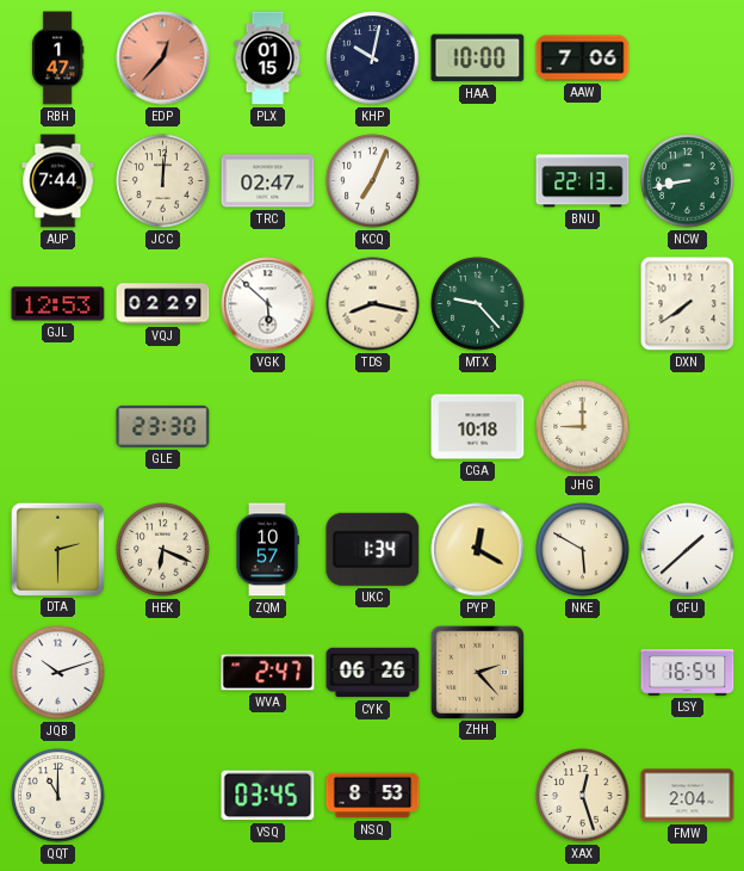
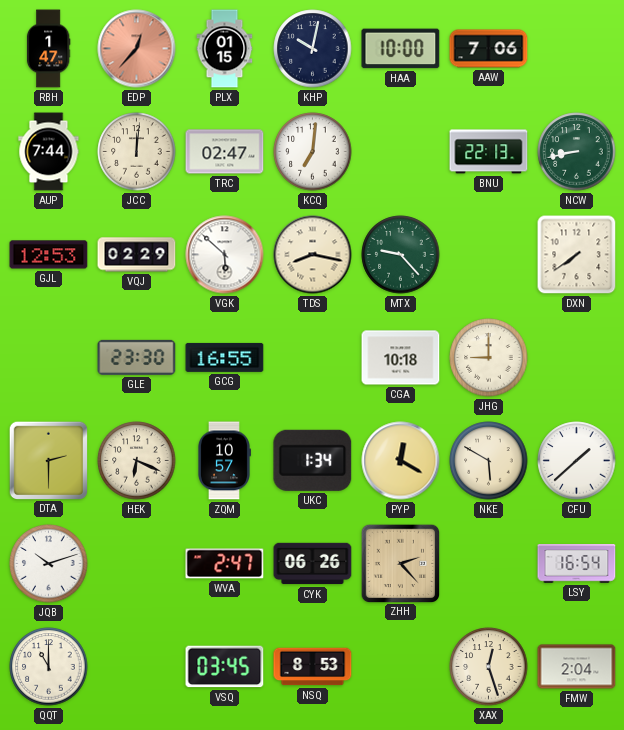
KCQ: 7:04 -> 7:01
GCG: none -> 16:55
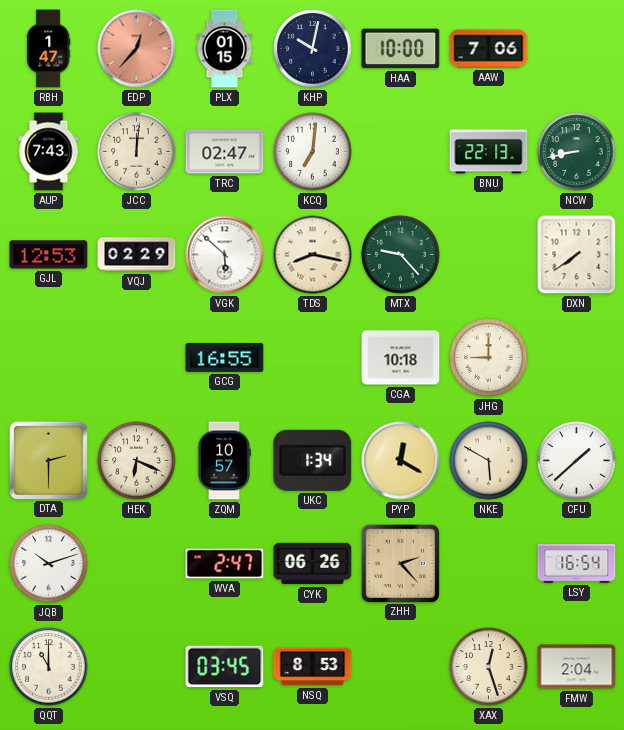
AUP: 7:44 -> 7:43
GLE: 23:30 -> none
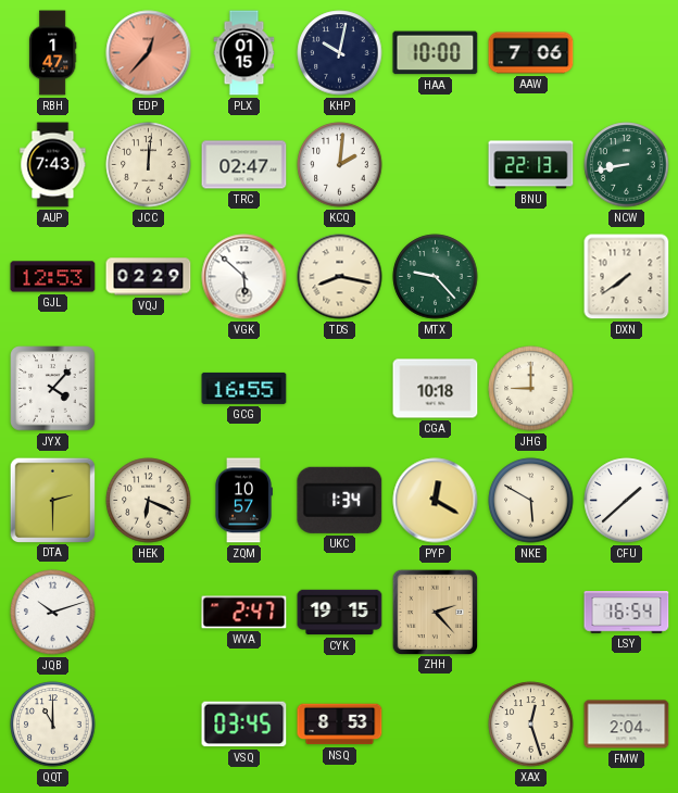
KCQ: 7:01 -> 2:01
JYX: none -> 4:07
CYK: 06:26 -> 19:15
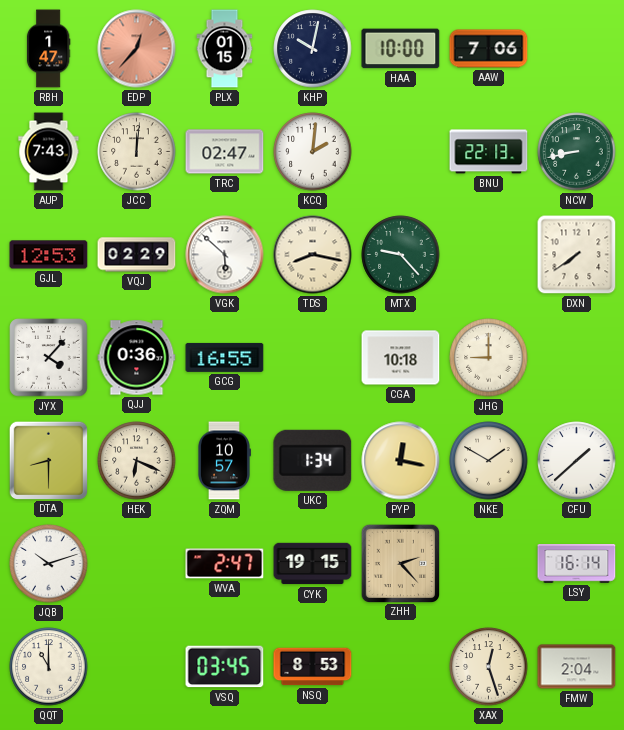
QJJ: none -> 0:36
DTA: 2:30 -> 8:30
PYP: 12:20 -> 12:17
NKE: 5:50 -> 1:50
LSY: 16:54 -> 16:14
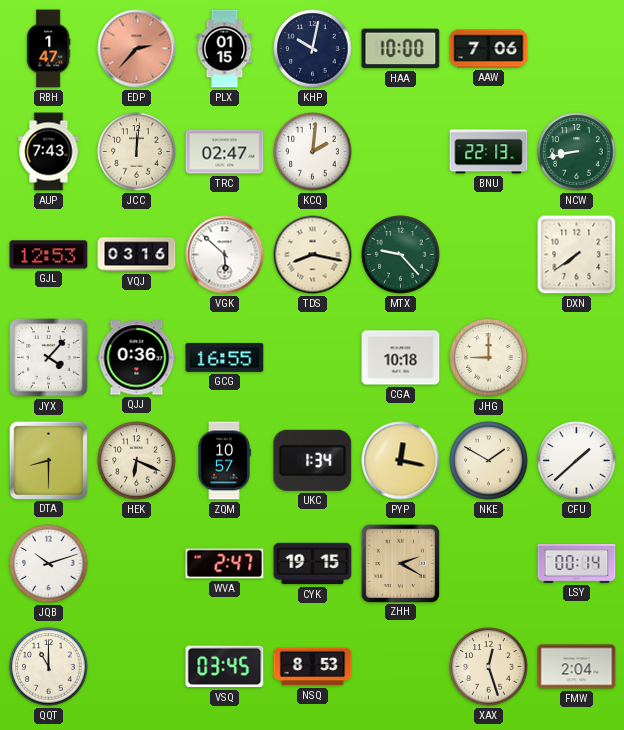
EDP: 12:37 -> 2:37
VQJ: 02:29 -> 03:16
ZHH: 2:23 -> 2:20
LSY: 16:14 -> 00:14
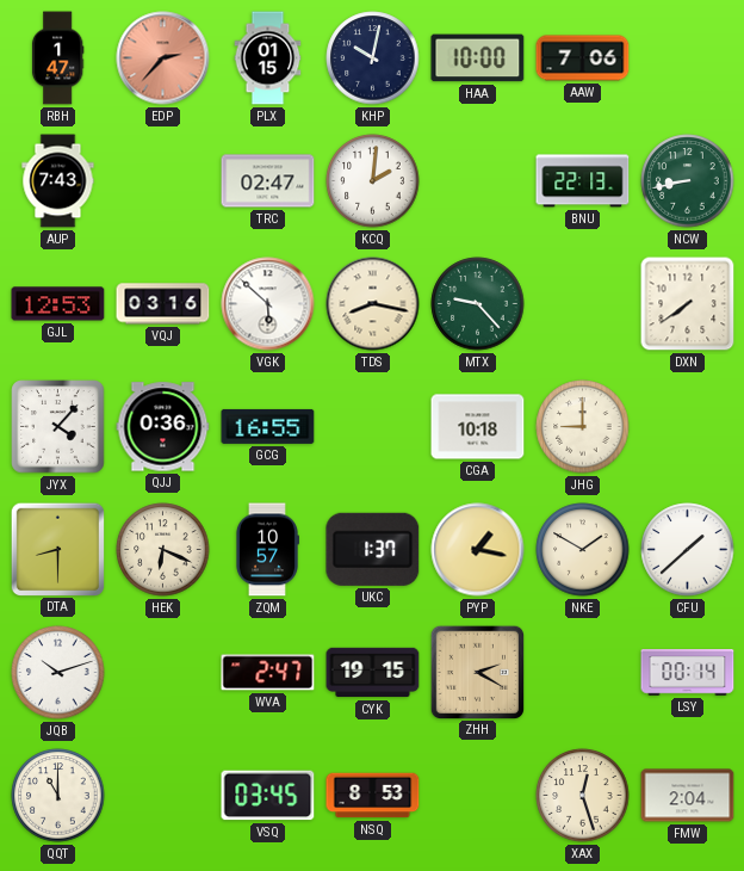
JCC: 12:01 -> none
UKC: 1:34 -> 1:37
PYP: 12:17 -> 1:17
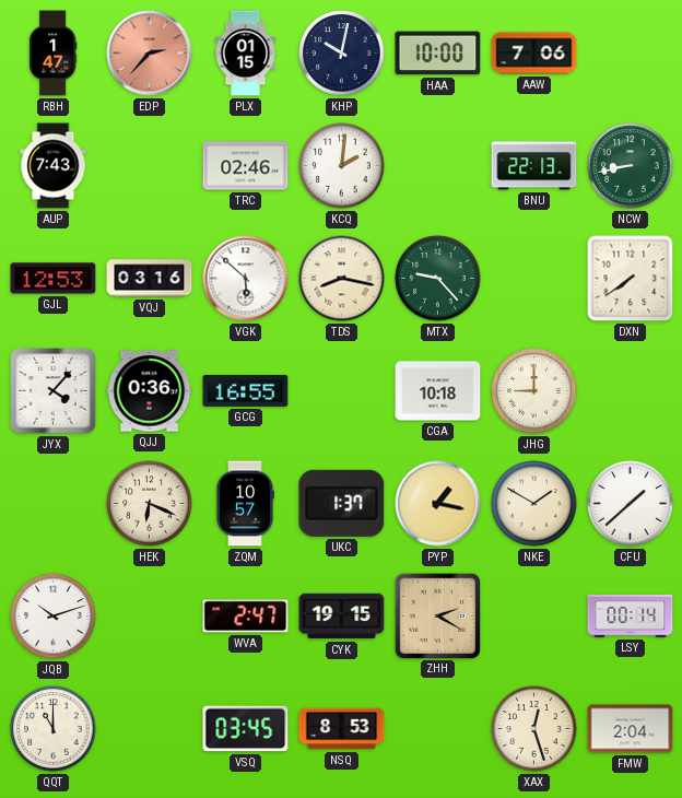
TRC: 02:47 -> 02:46
DTA: 8:30 -> none
